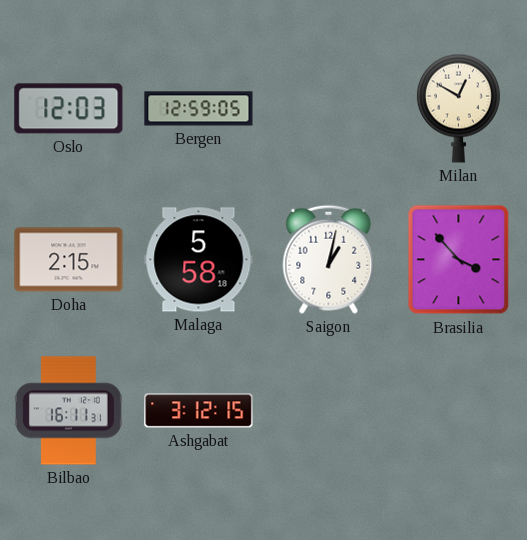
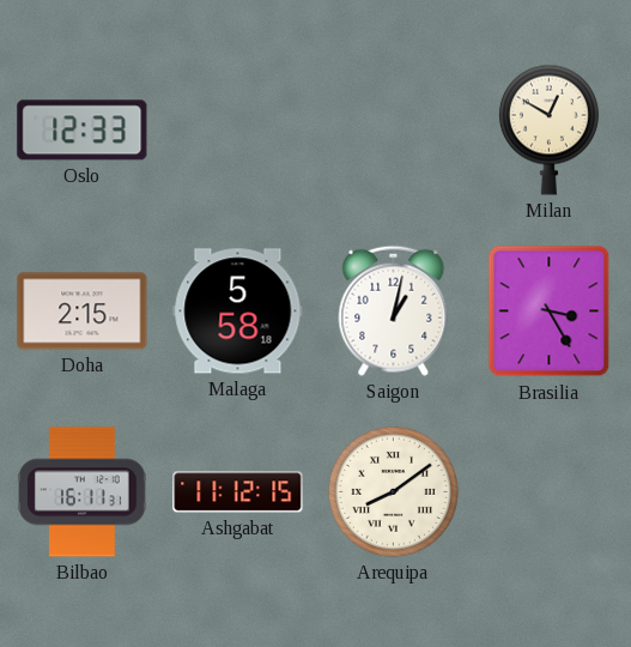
Oslo: 12:03 -> 12:33
Bergen: 12:59 -> none
Brasilia: 3:53 -> 3:25
Ashgabat: 3:12 -> 11:12
Arequipa: none -> 8:09
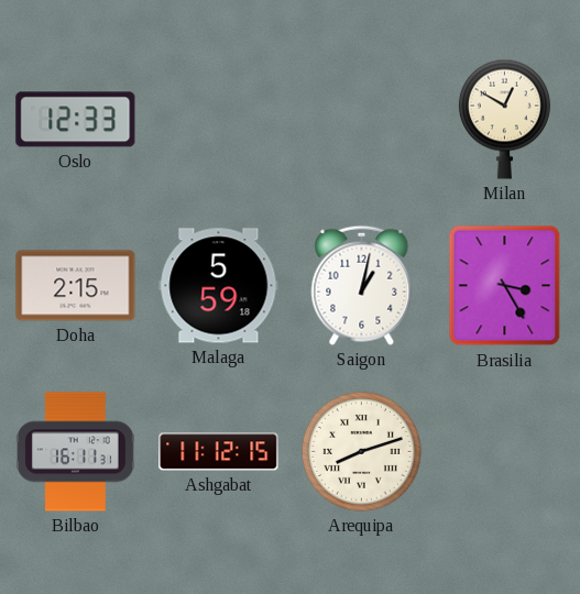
Malaga: 5:58 -> 5:59
Arequipa: 8:09 -> 8:12
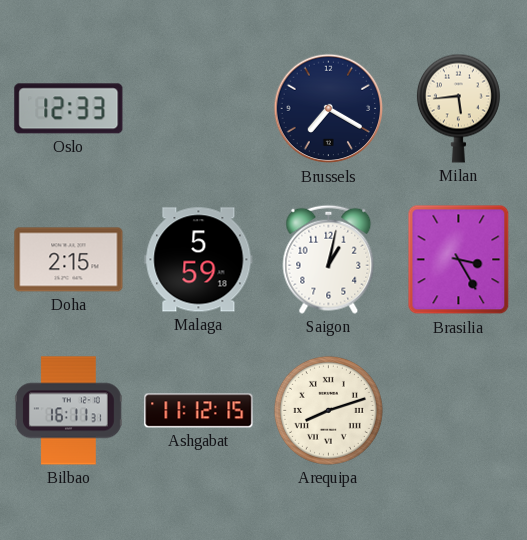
Brussels: none -> 7:20
Milan: 12:50 -> 5:44
